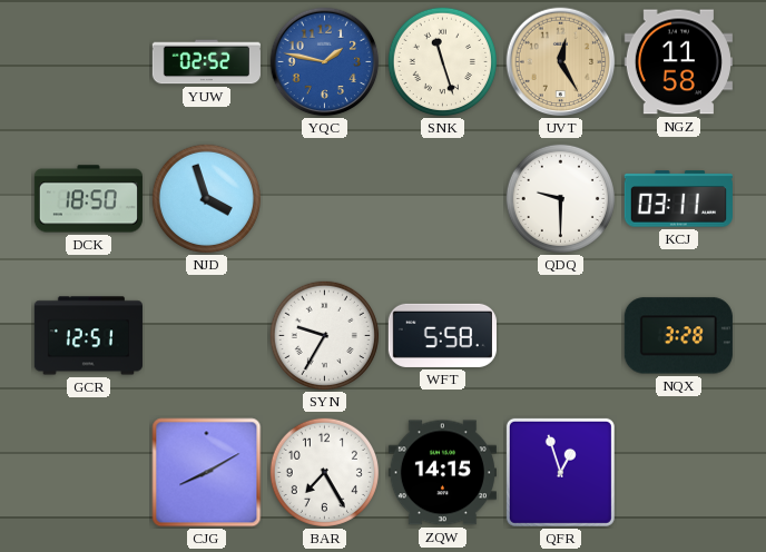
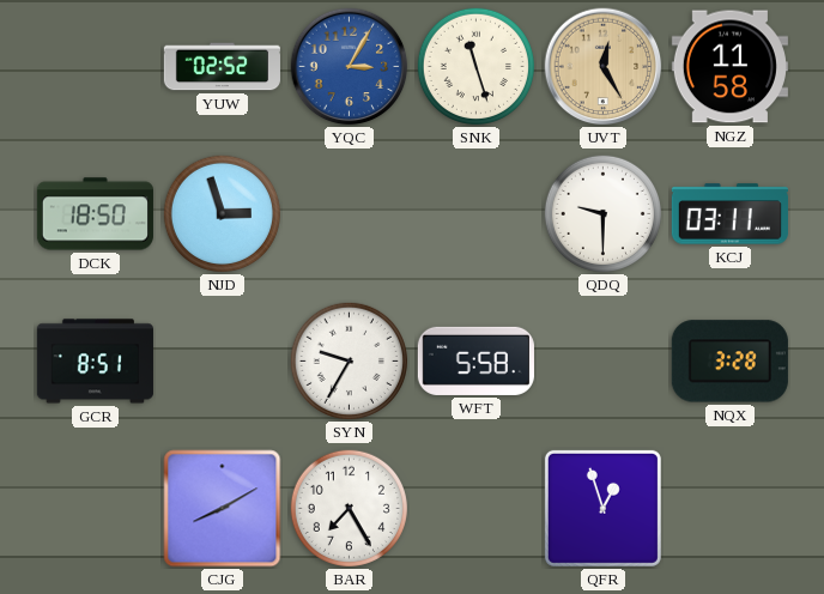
YQC: 1:47 -> 3:05
NJD: 3:57 -> 2:57
GCR: 12:51 -> 8:51
ZQW: 14:15 -> none
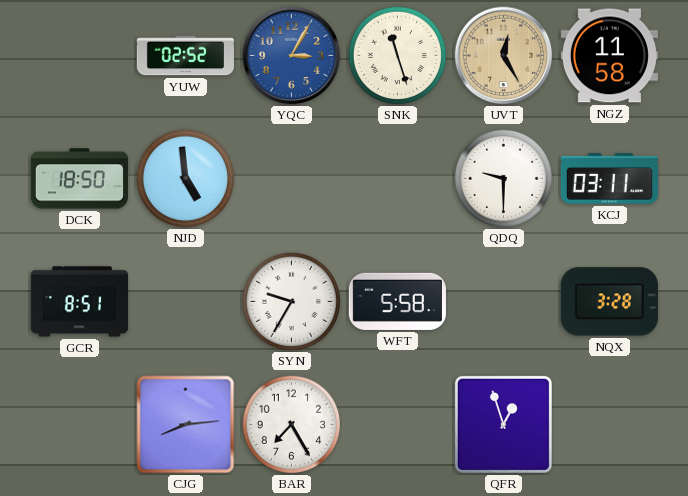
NJD: 2:57 -> 4:59
CJG: 8:10 -> 8:14
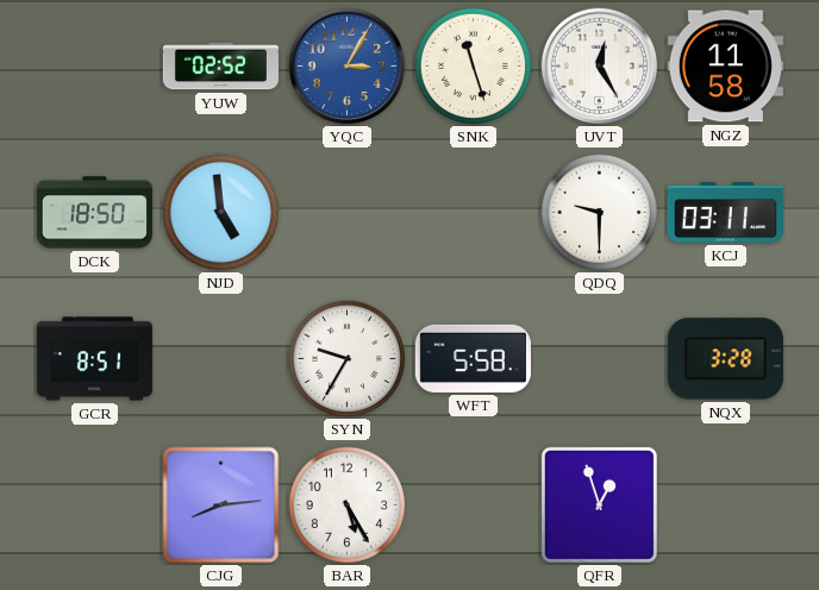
UVT dial: champagne -> white
BAR: 7:25 -> 5:25
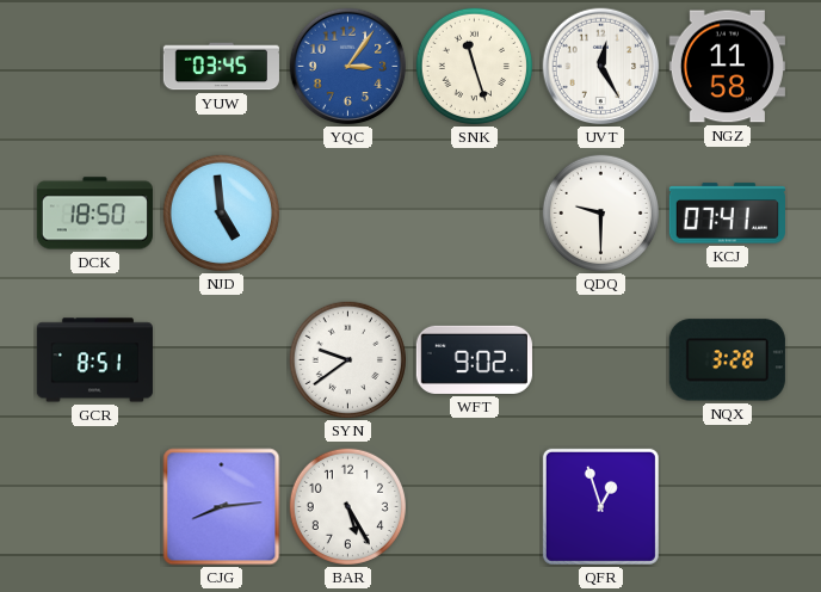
YUW: 02:52 -> 03:45
YQC: 3:05 -> 3:06
KCJ: 03:11 -> 07:41
SYN: 9:35 -> 9:39
WFT: 5:58 -> 9:02
